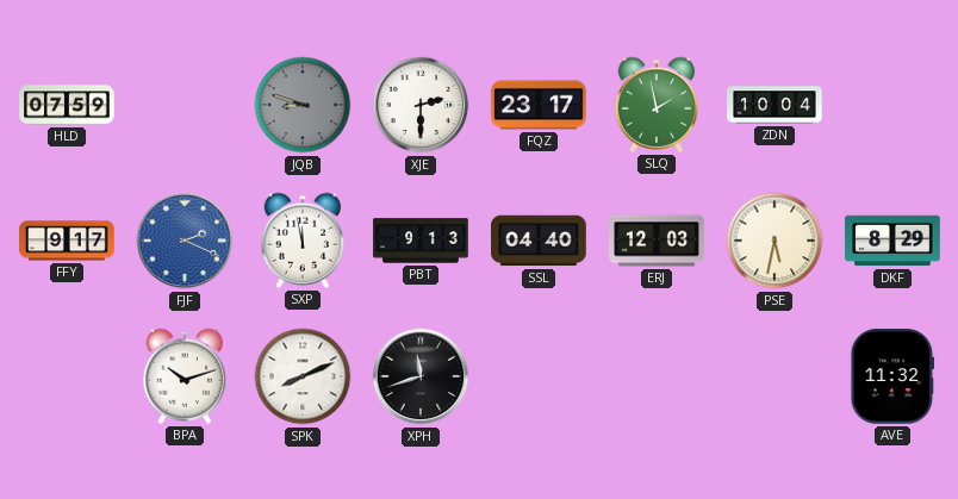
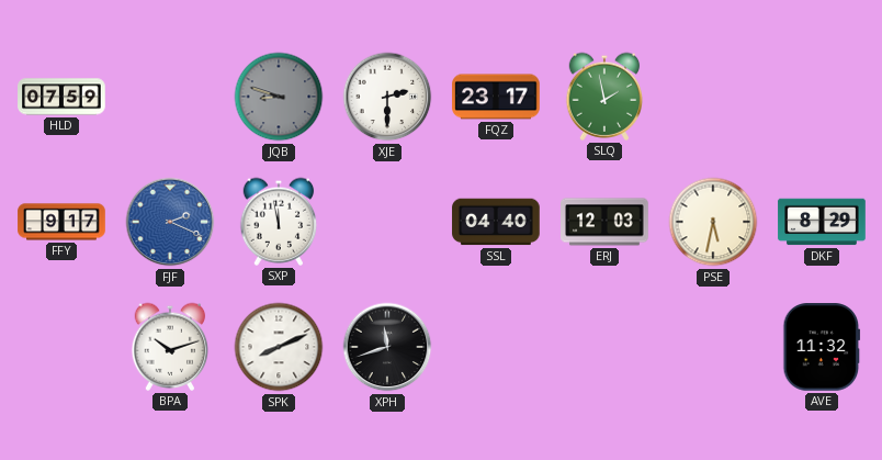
ZDN: 10:04 -> none
PBT: 9:13 -> none
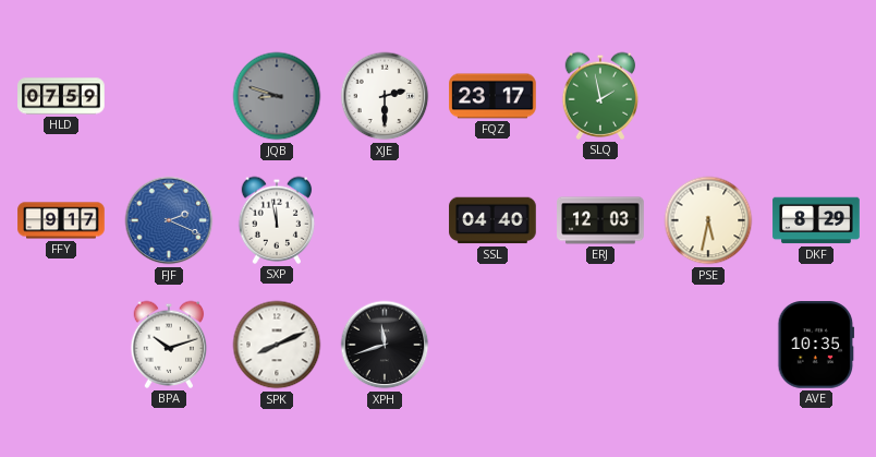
AVE: 11:32 -> 10:35
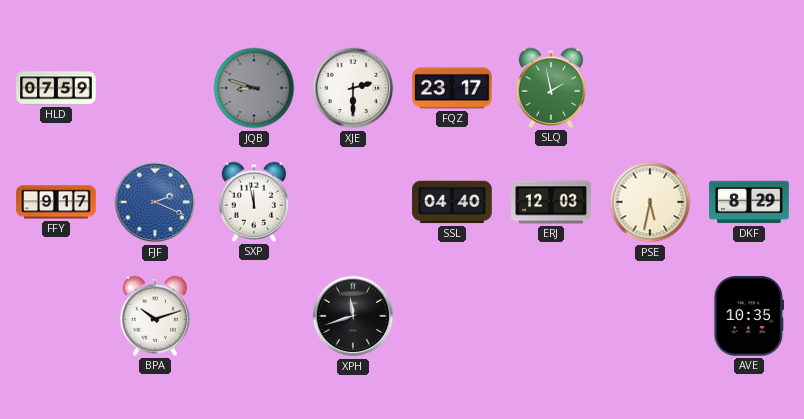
SPK: 8:11 -> none
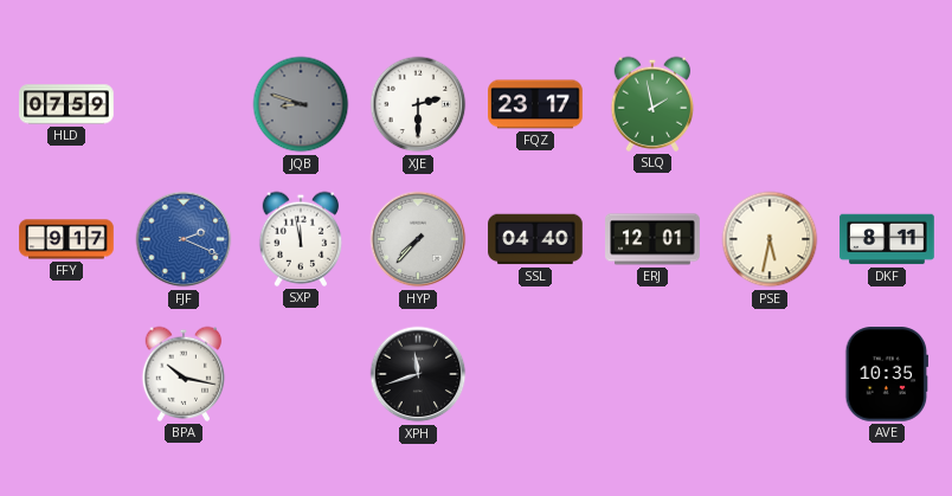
HYP: none -> 7:37
ERJ: 12:03 -> 12:01
DKF: 8:29 -> 8:11
BPA: 10:12 -> 10:17
